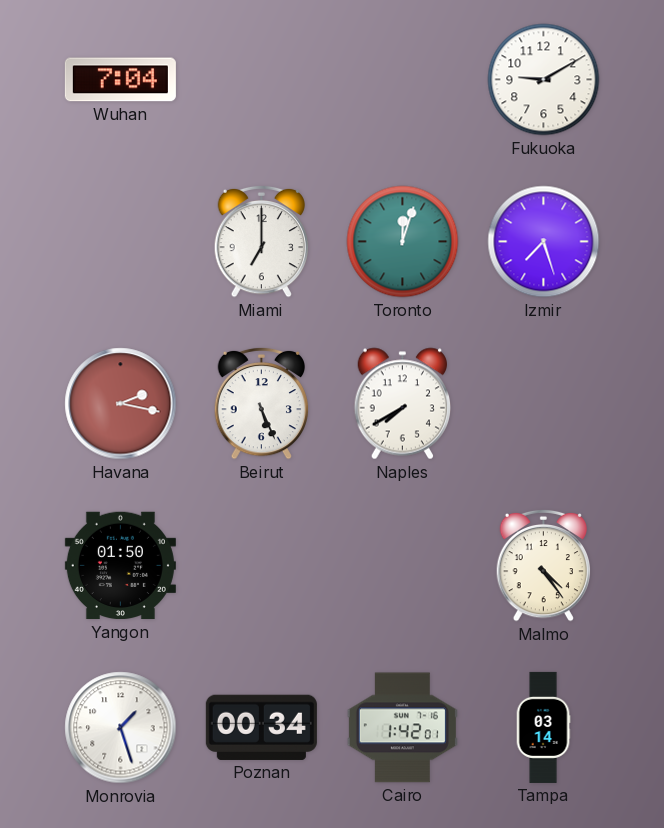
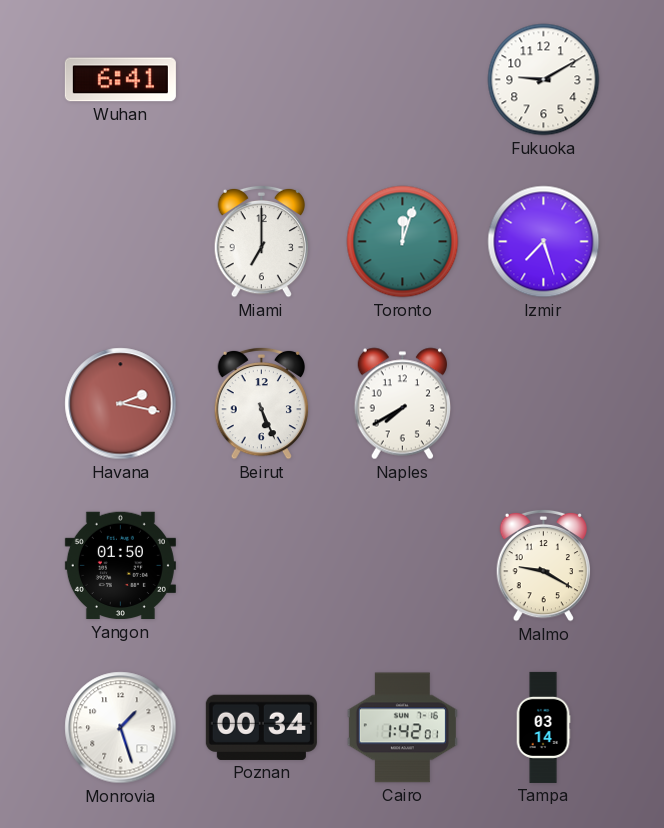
Wuhan: 7:04 -> 6:41
Malmo: 4:24 -> 9:20
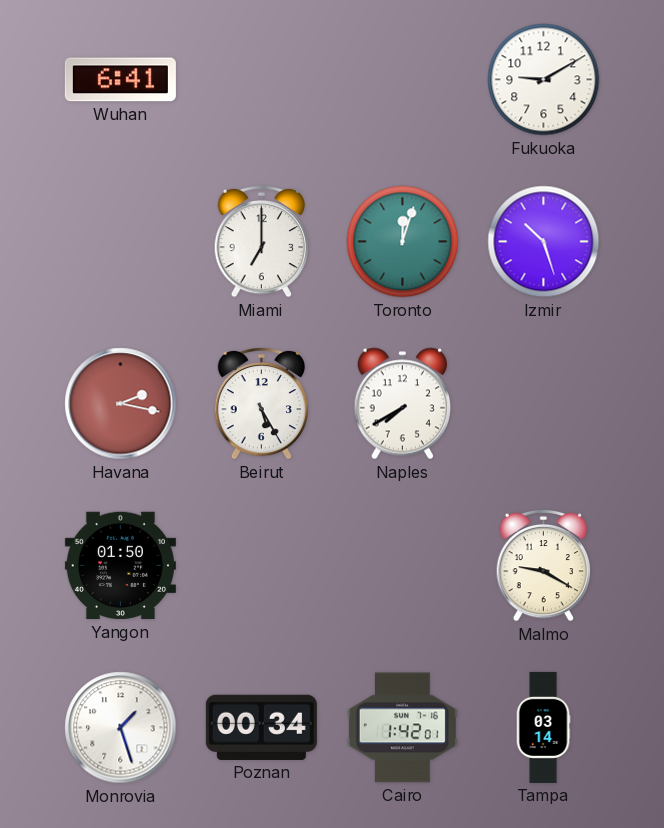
Izmir: 7:27 -> 10:27
Beirut: 5:26 -> 5:25
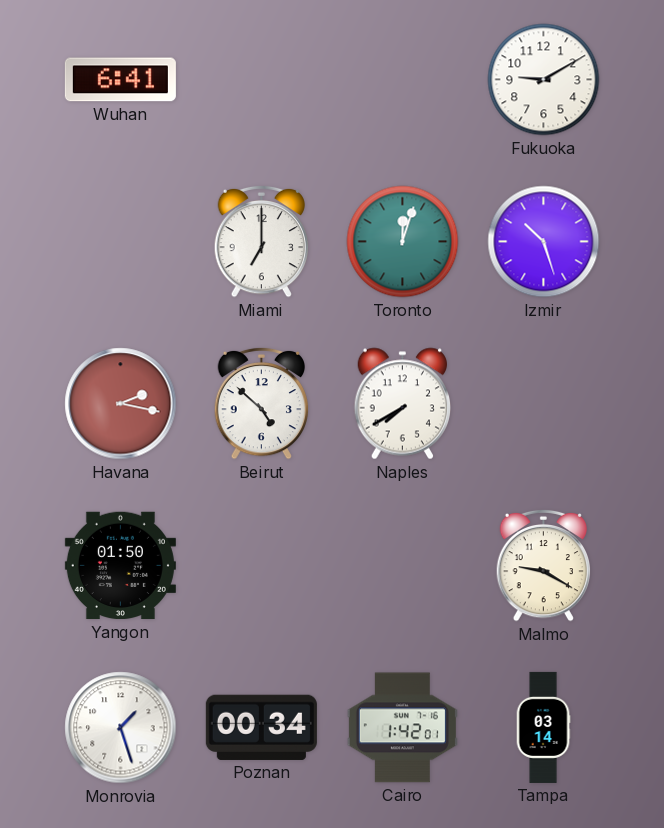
Beirut: 5:25 -> 4:52
